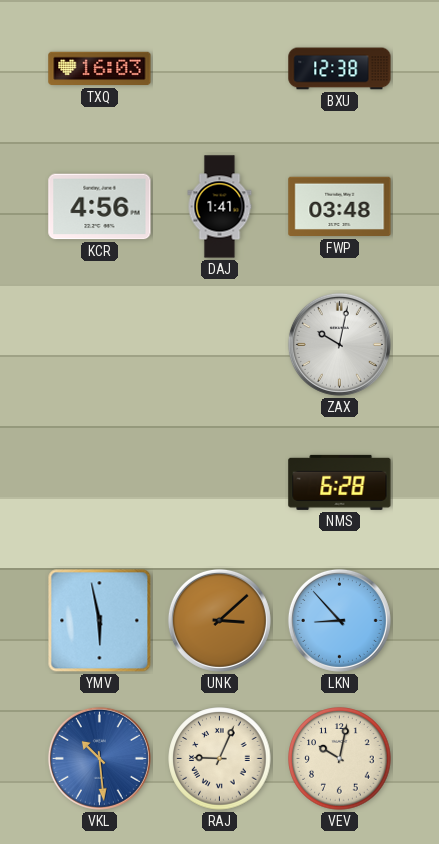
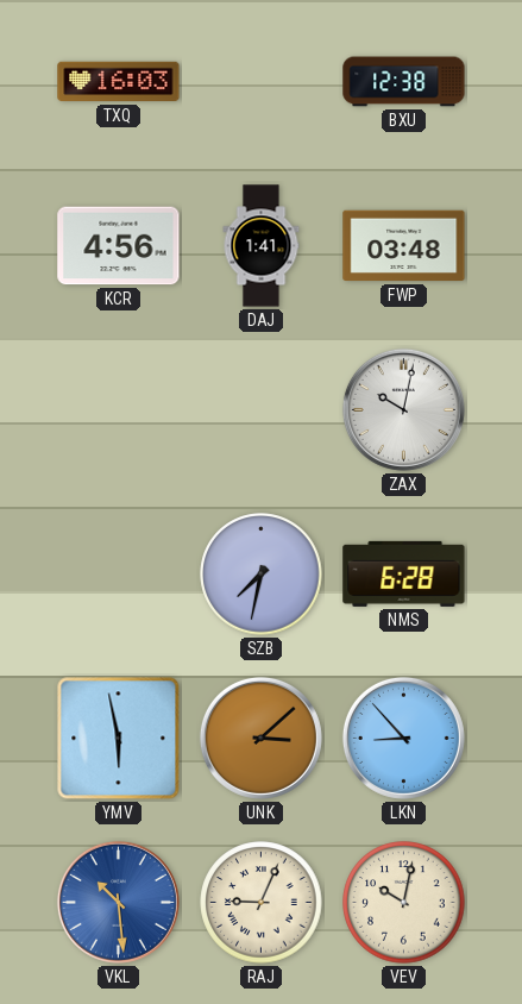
SZB: none -> 7:32
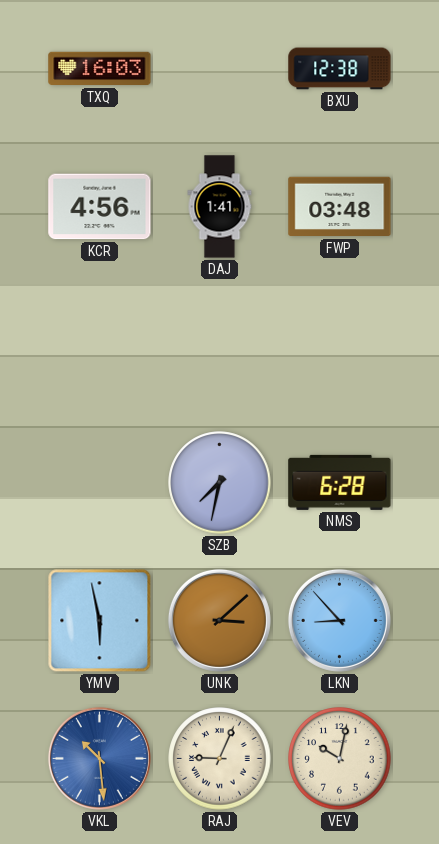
ZAX: 10:02 -> none
